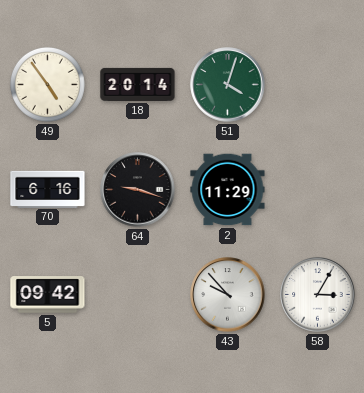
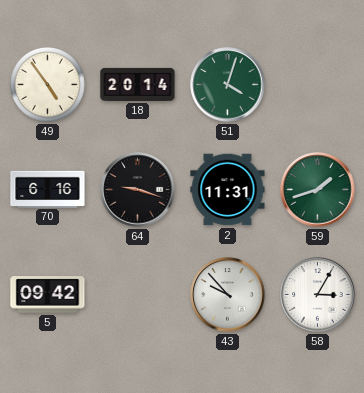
2: 11:29 -> 11:31
59: none -> 1:42
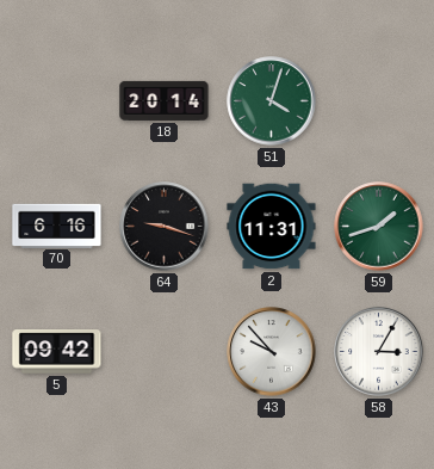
49: 4:54 -> none
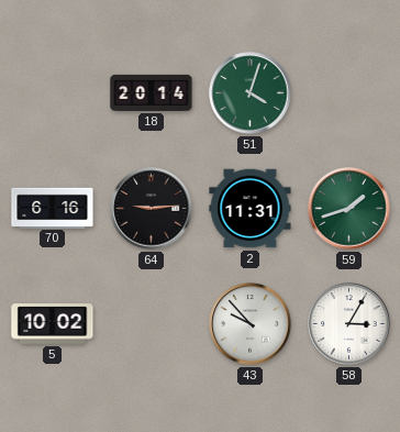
64: 9:18 -> 9:14
5: 09:42 -> 10:02
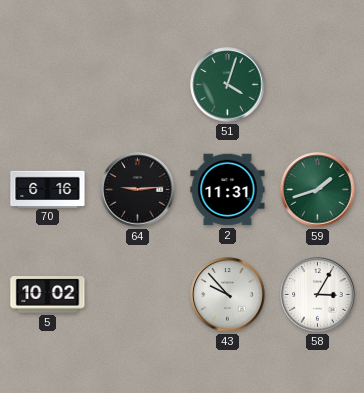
18: 20:14 -> none
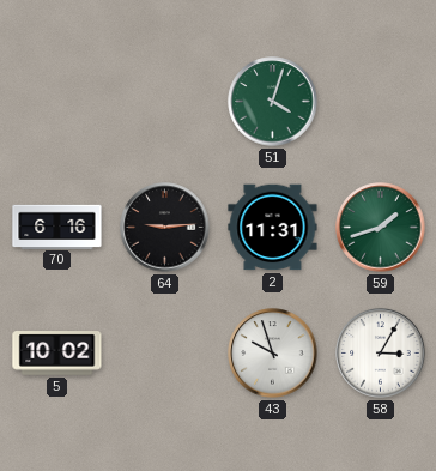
43: 9:53 -> 9:57
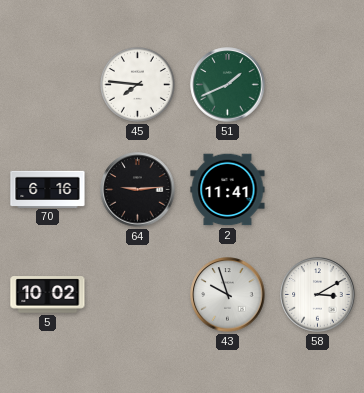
45: none -> 7:46
51: 4:03 -> 1:41
2: 11:31 -> 11:41
59: 1:42 -> none
58: 3:05 -> 3:10
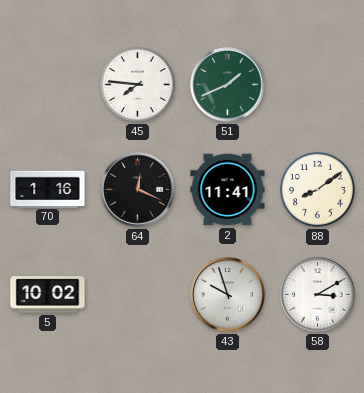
70: 6:16 -> 1:16
64: 9:14 -> 12:19
88: none -> 8:09
